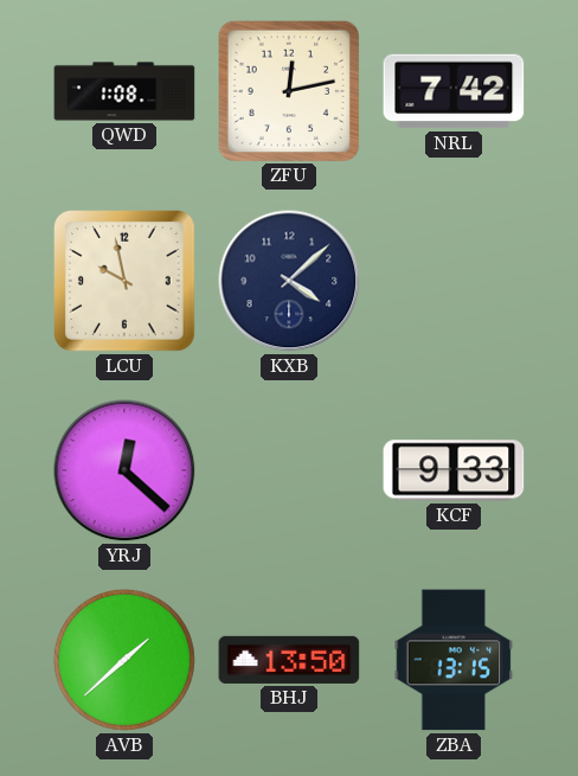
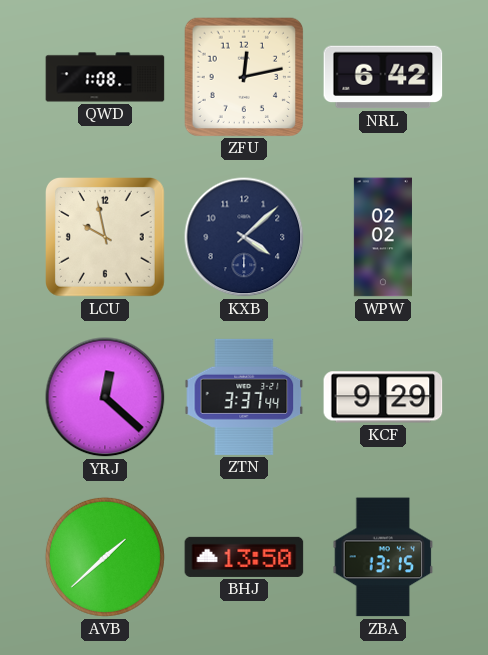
NRL: 7:42 -> 6:42
WPW: none -> 02:02
ZTN: none -> 3:37
KCF: 9:33 -> 9:29
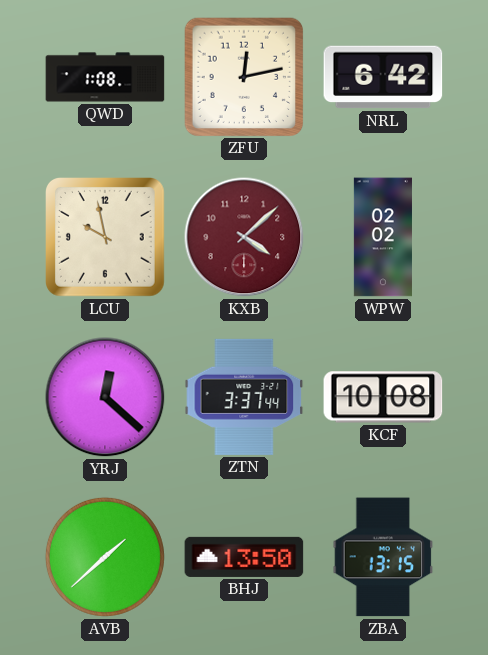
KXB dial: navy -> burgundy
KCF: 9:29 -> 10:08
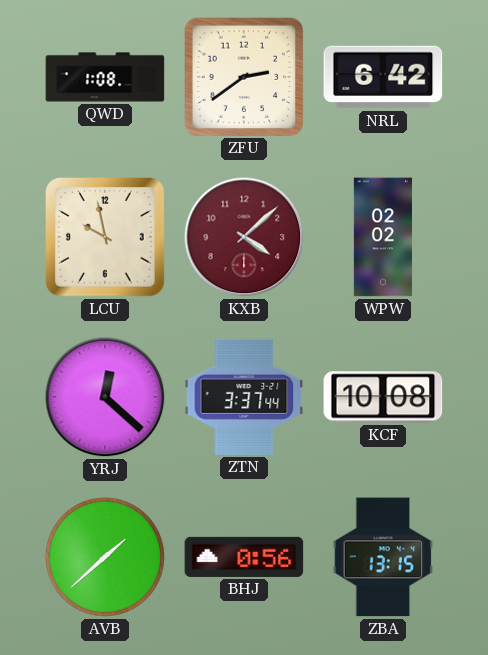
ZFU: 12:13 -> 2:39
BHJ: 13:50 -> 0:56
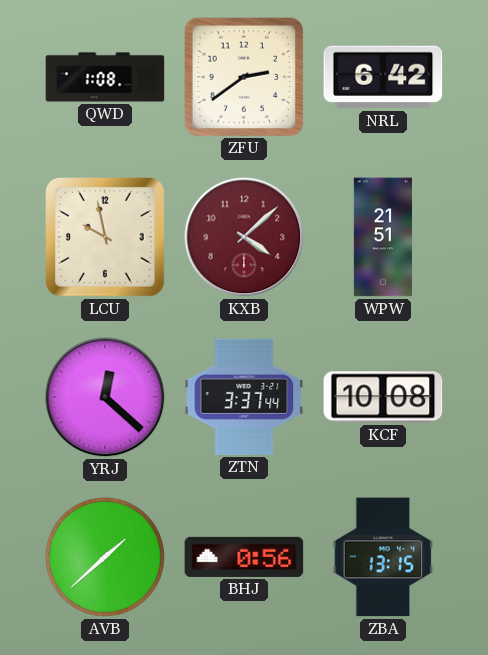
WPW: 02:02 -> 21:51
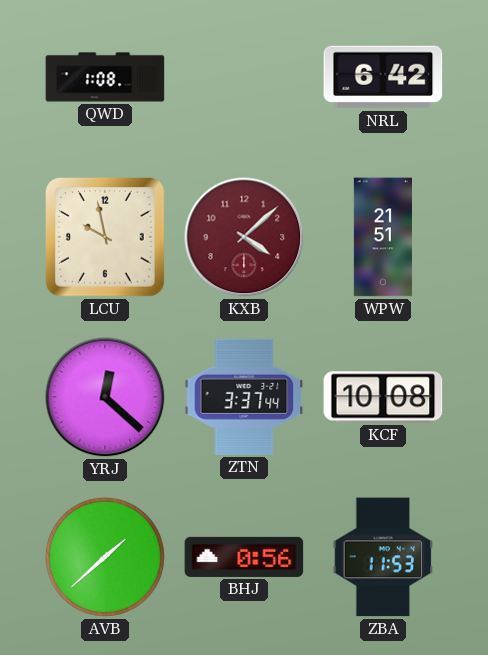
ZFU: 2:39 -> none
ZBA: 13:15 -> 11:53
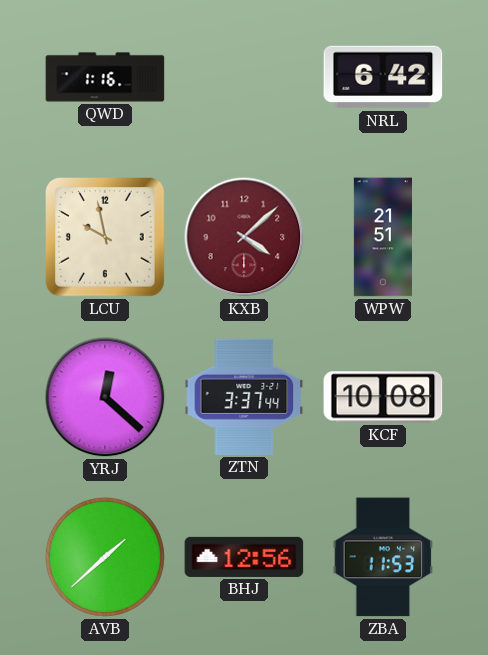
QWD: 1:08 -> 1:16
BHJ: 0:56 -> 12:56
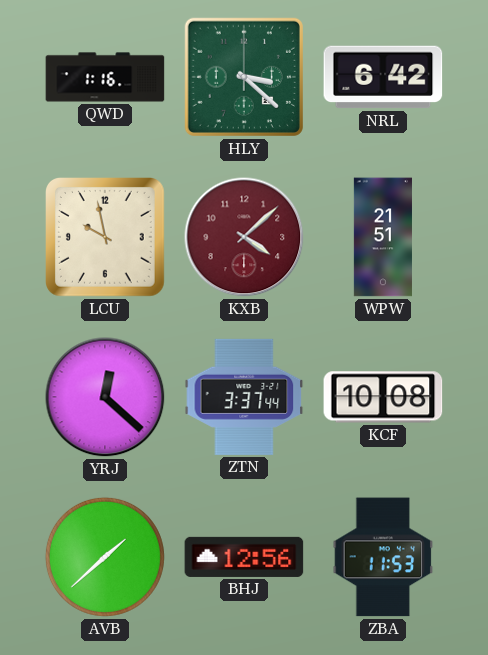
HLY: none -> 3:22
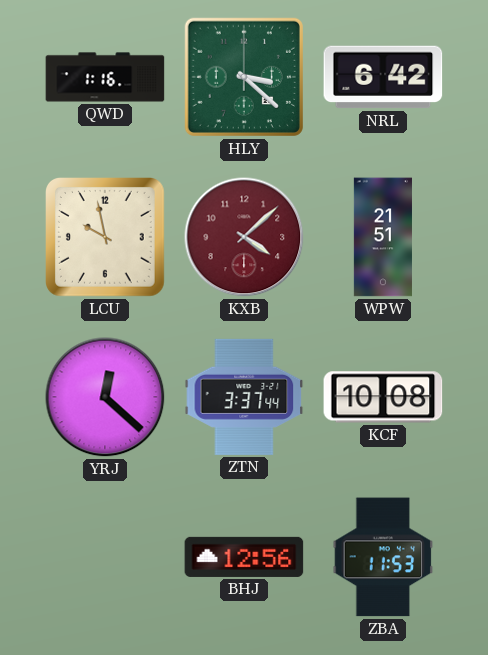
AVB: 1:38 -> none
